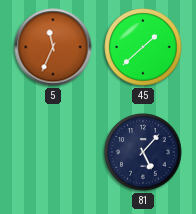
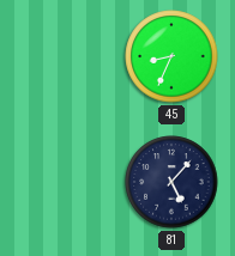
5: 11:34 -> none
45: 1:38 -> 8:34
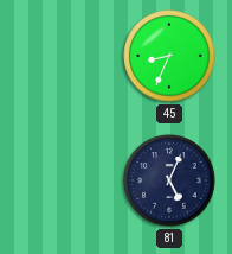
81: 5:07 -> 5:04
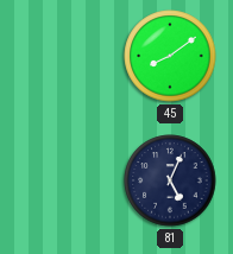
45: 8:34 -> 8:09
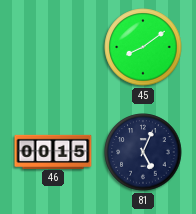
46: none -> 00:15
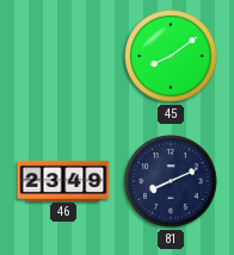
46: 00:15 -> 23:49
81: 5:04 -> 8:11
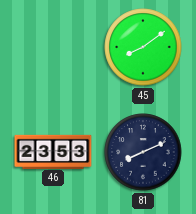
46: 23:49 -> 23:53
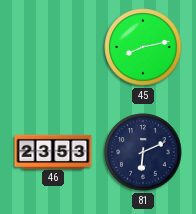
45: 8:09 -> 8:13
81: 8:11 -> 6:11
